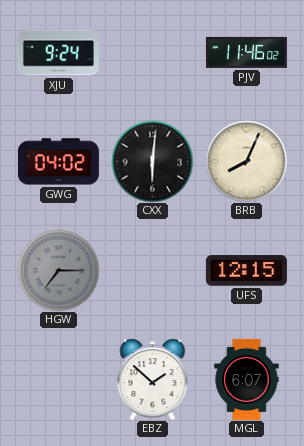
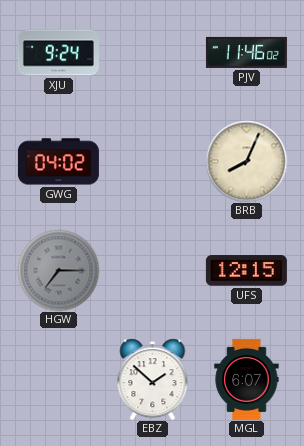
CXX: 6:01 -> none
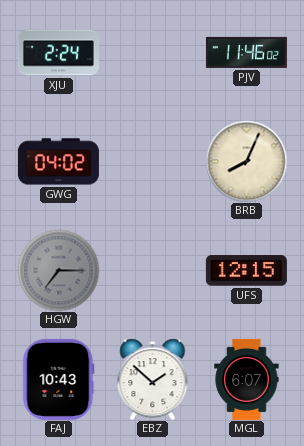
XJU: 9:24 -> 2:24
FAJ: none -> 10:43
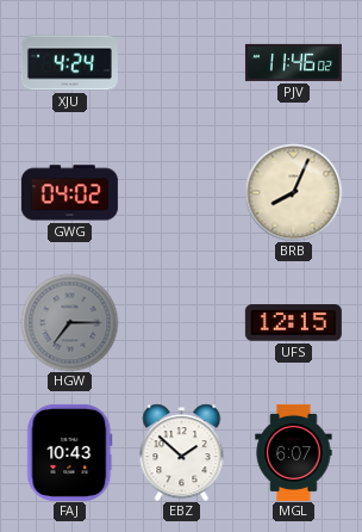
XJU: 2:24 -> 4:24
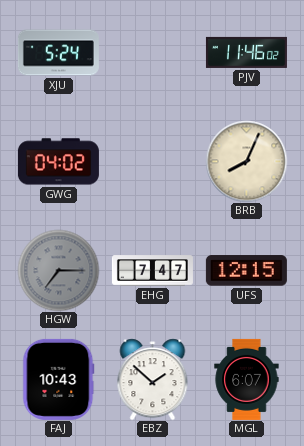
XJU: 4:24 -> 5:24
EHG: none -> 7:47
